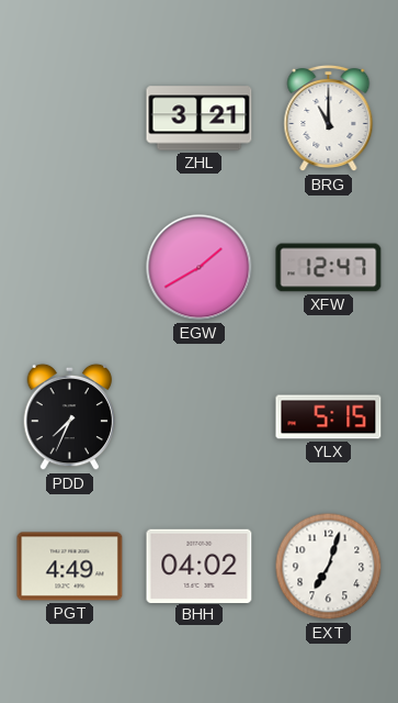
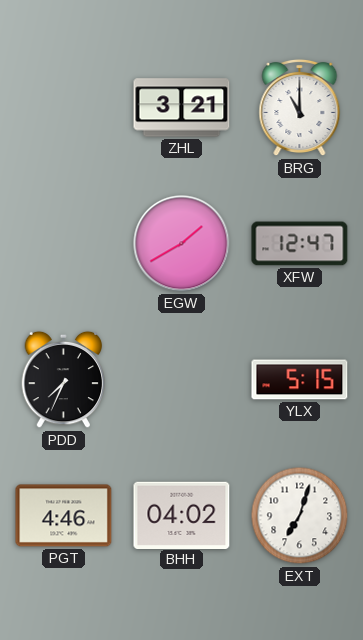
PGT: 4:49 -> 4:46
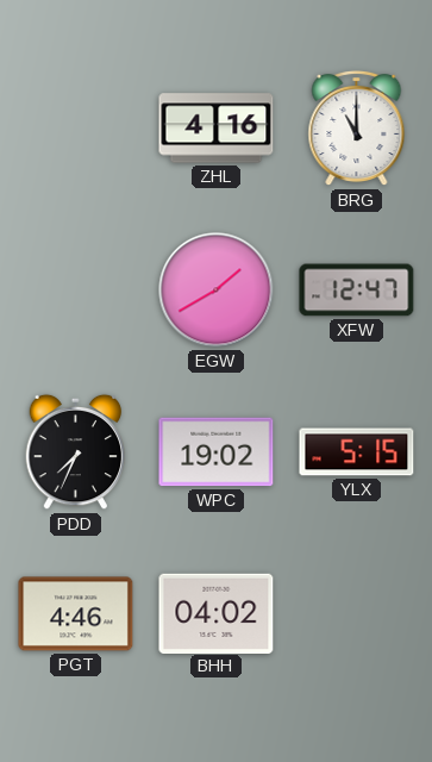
ZHL: 3:21 -> 4:16
WPC: none -> 19:02
EXT: 7:03 -> none
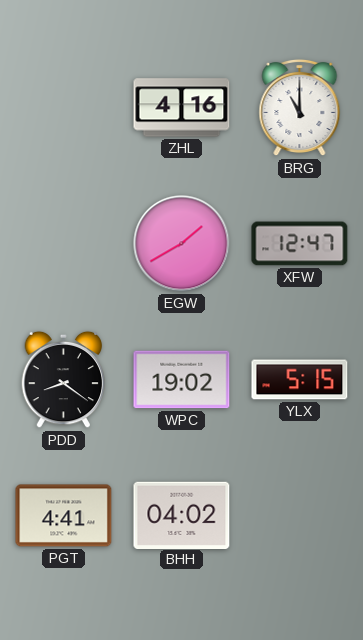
PDD: 7:34 -> 8:21
PGT: 4:46 -> 4:41
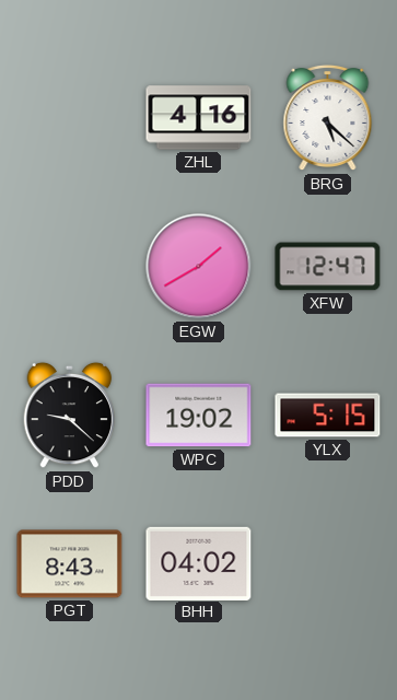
BRG: 11:00 -> 5:22
PDD: 8:21 -> 9:22
PGT: 4:41 -> 8:43
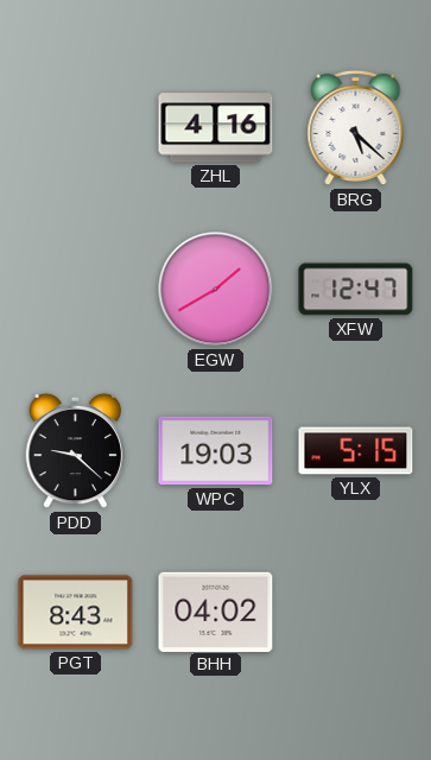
WPC: 19:02 -> 19:03
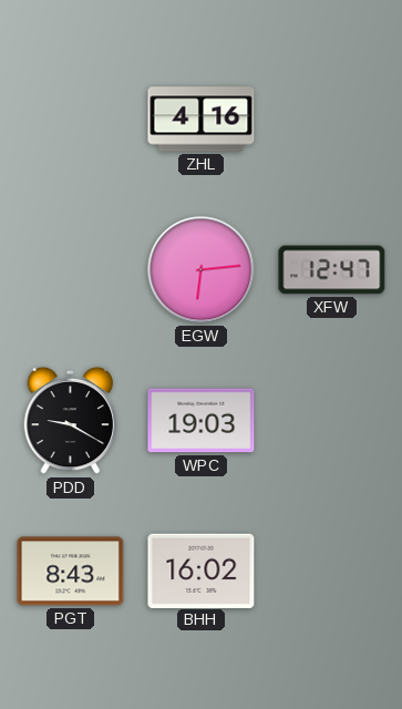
BRG: 5:22 -> none
EGW: 1:40 -> 6:14
PDD: 9:22 -> 9:20
YLX: 5:15 -> none
BHH: 04:02 -> 16:02
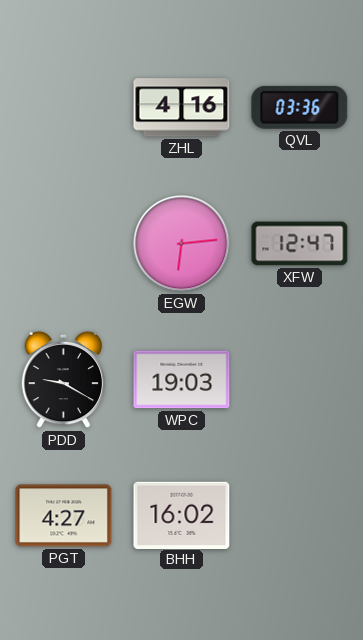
QVL: none -> 03:36
PGT: 8:43 -> 4:27
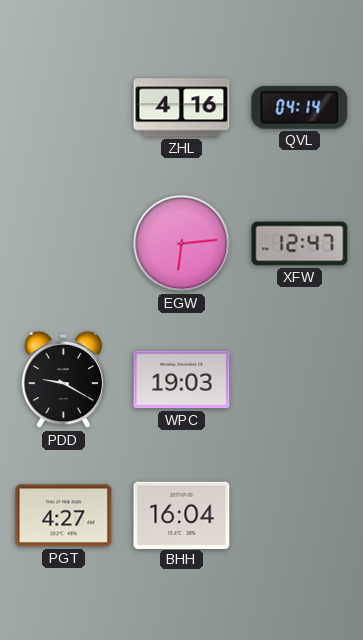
QVL: 03:36 -> 04:14
BHH: 16:02 -> 16:04
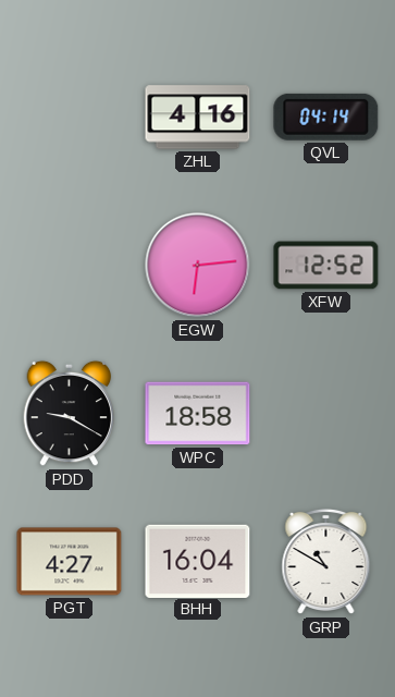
XFW: 12:47 -> 12:52
WPC: 19:03 -> 18:58
GRP: none -> 10:50
